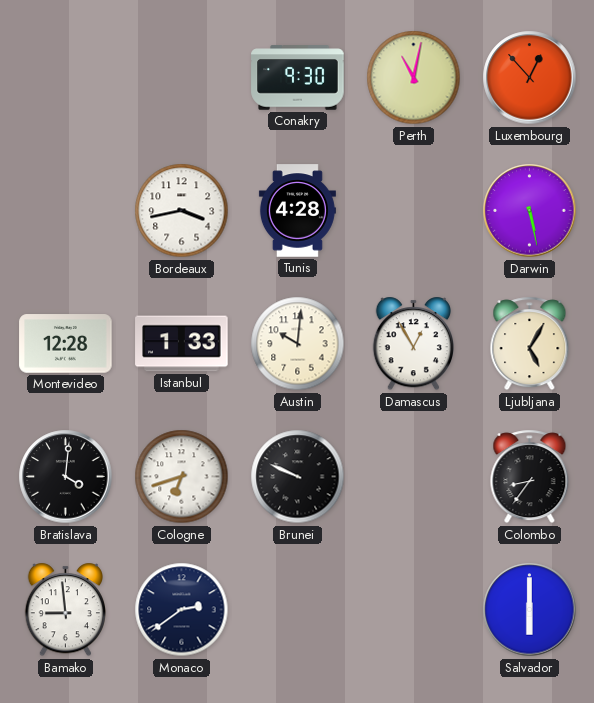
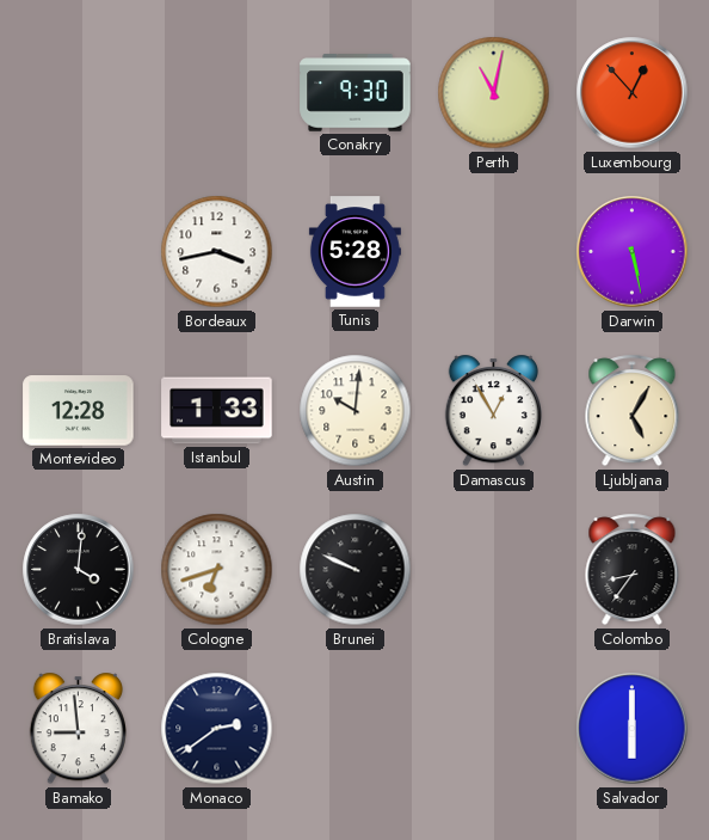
Tunis: 4:28 -> 5:28
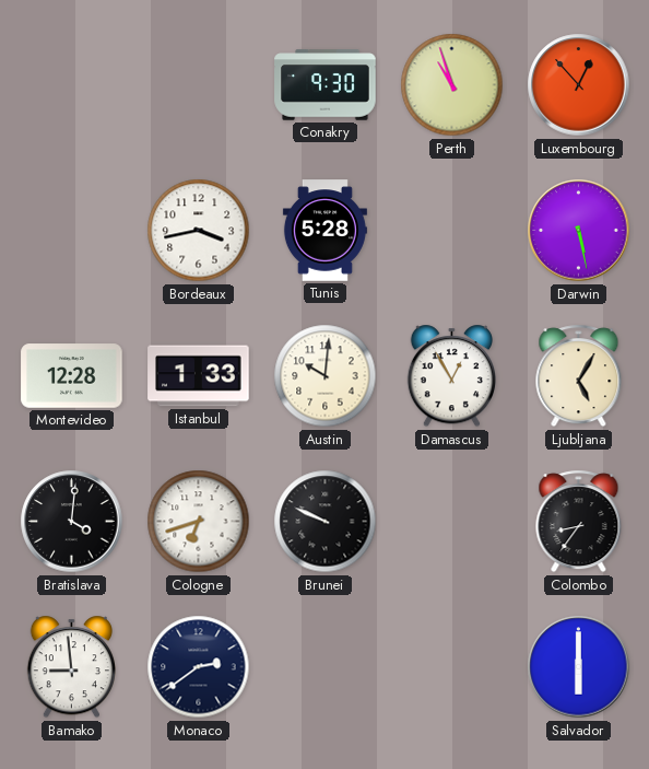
Perth: 11:02 -> 10:57
